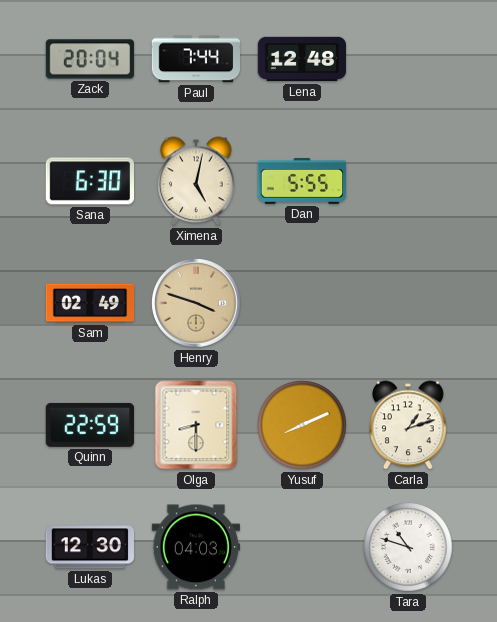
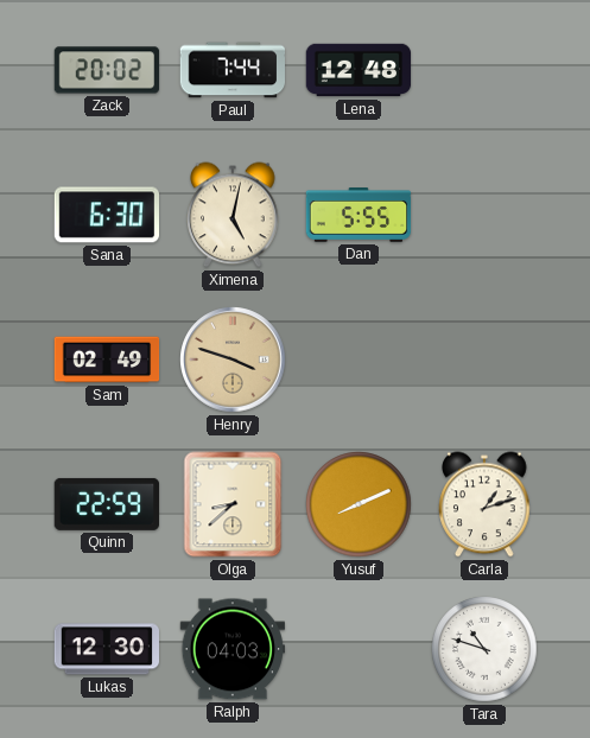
Zack: 20:04 -> 20:02
Olga: 8:30 -> 8:38
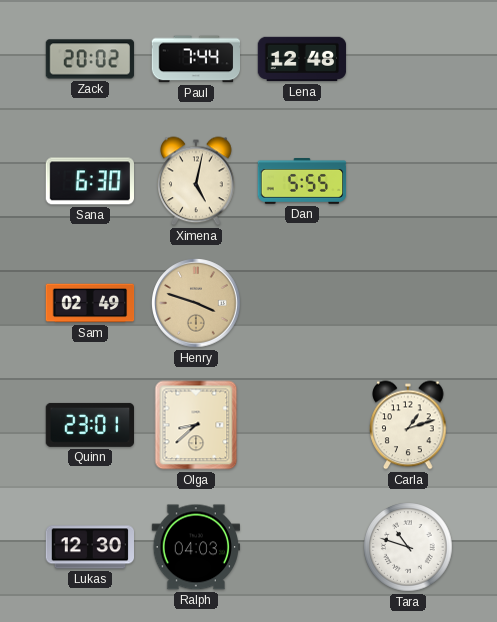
Quinn: 22:59 -> 23:01
Yusuf: 8:11 -> none
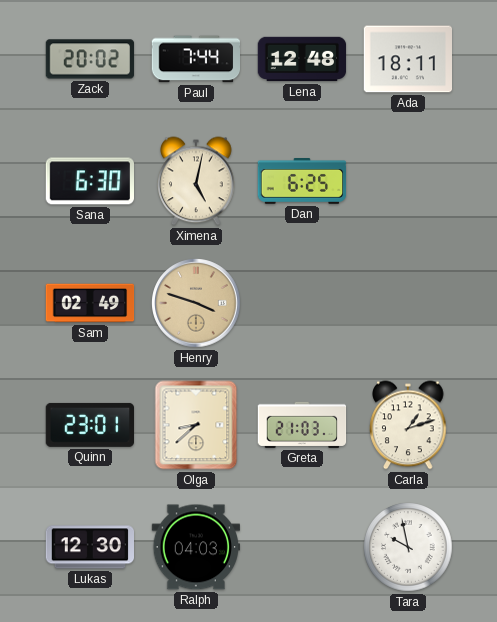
Ada: none -> 18:11
Dan: 5:55 -> 6:25
Greta: none -> 21:03
Tara: 10:48 -> 9:58
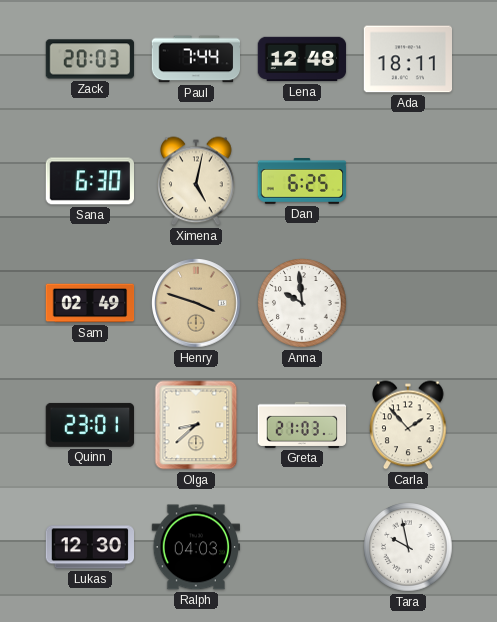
Zack: 20:02 -> 20:03
Anna: none -> 9:59
Carla: 1:12 -> 1:53
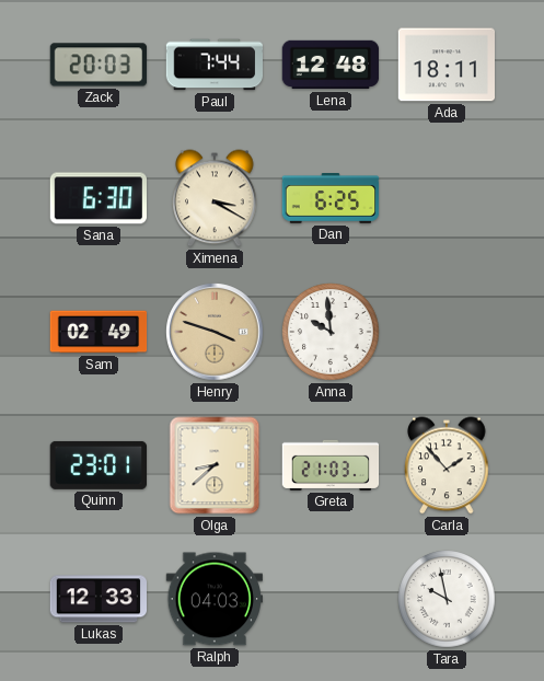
Ximena: 5:02 -> 3:20
Lukas: 12:30 -> 12:33
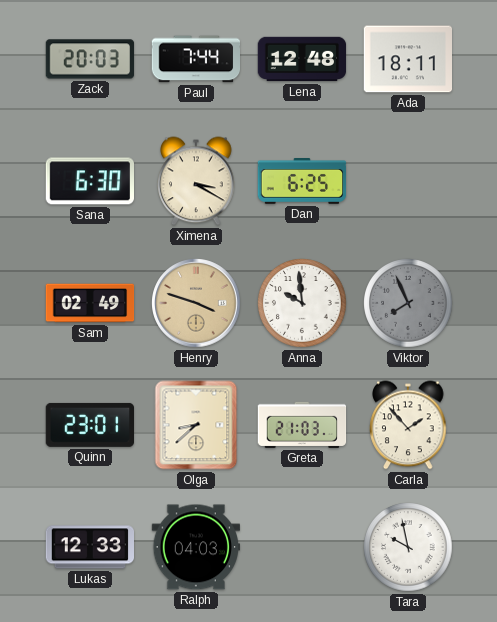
Viktor: none -> 7:56
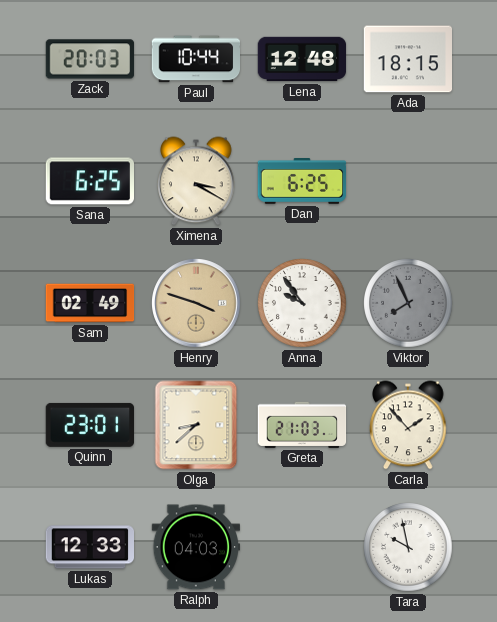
Paul: 7:44 -> 10:44
Ada: 18:11 -> 18:15
Sana: 6:30 -> 6:25
Anna: 9:59 -> 9:54
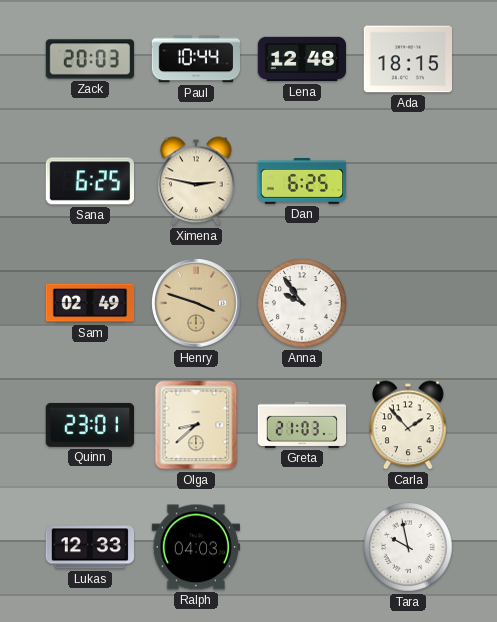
Ximena: 3:20 -> 2:47
Viktor: 7:56 -> none
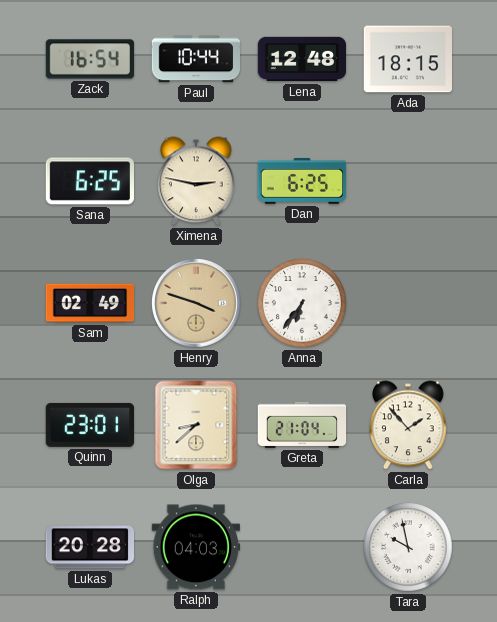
Zack: 20:03 -> 16:54
Anna: 9:54 -> 6:36
Greta: 21:03 -> 21:04
Lukas: 12:33 -> 20:28
